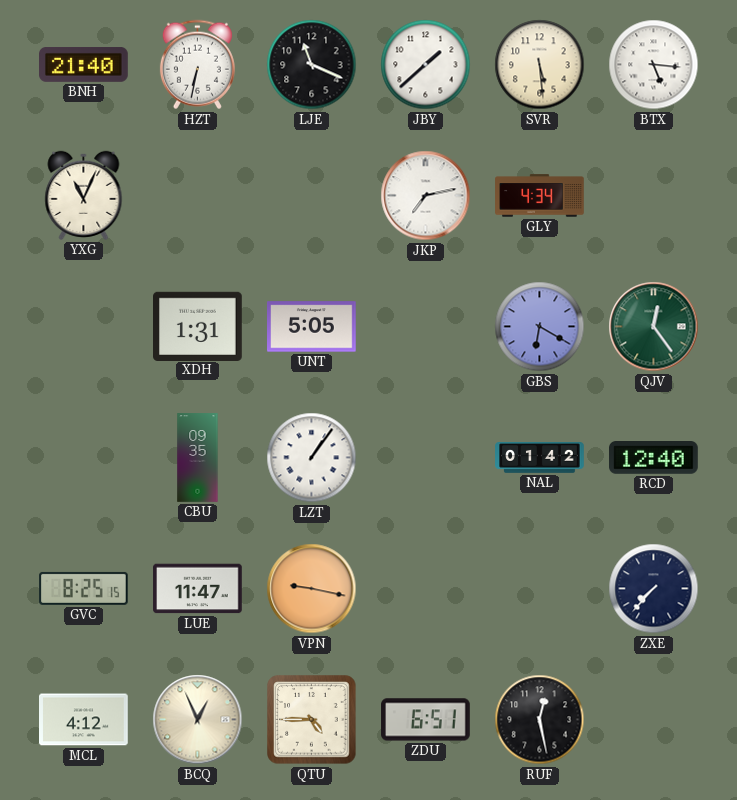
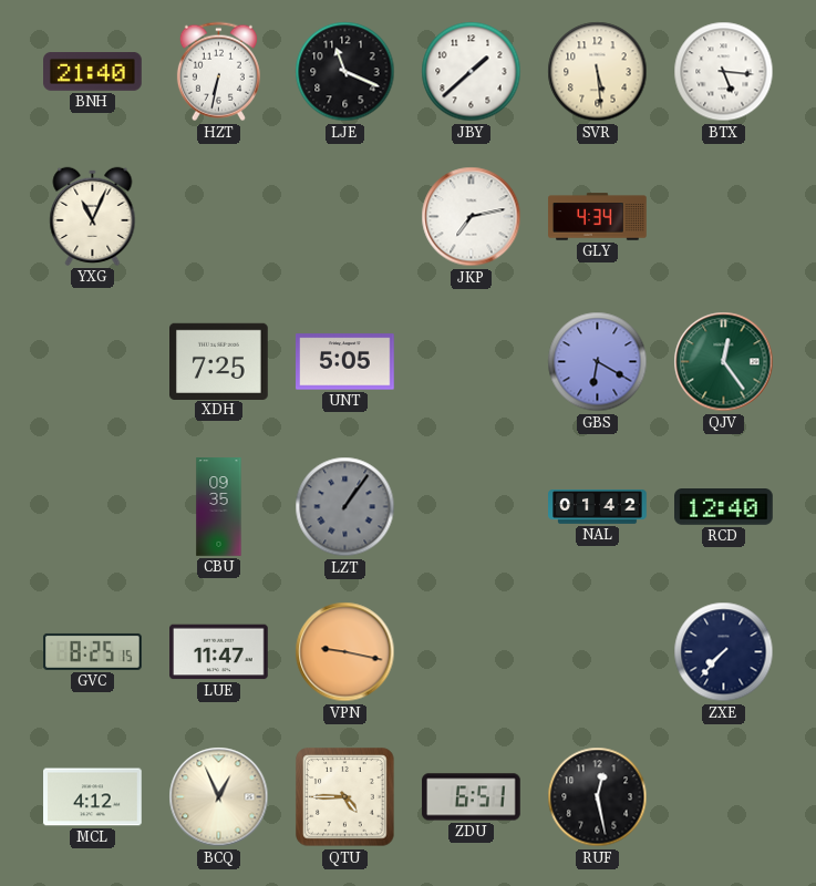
XDH: 1:31 -> 7:25
LZT dial: white -> grey
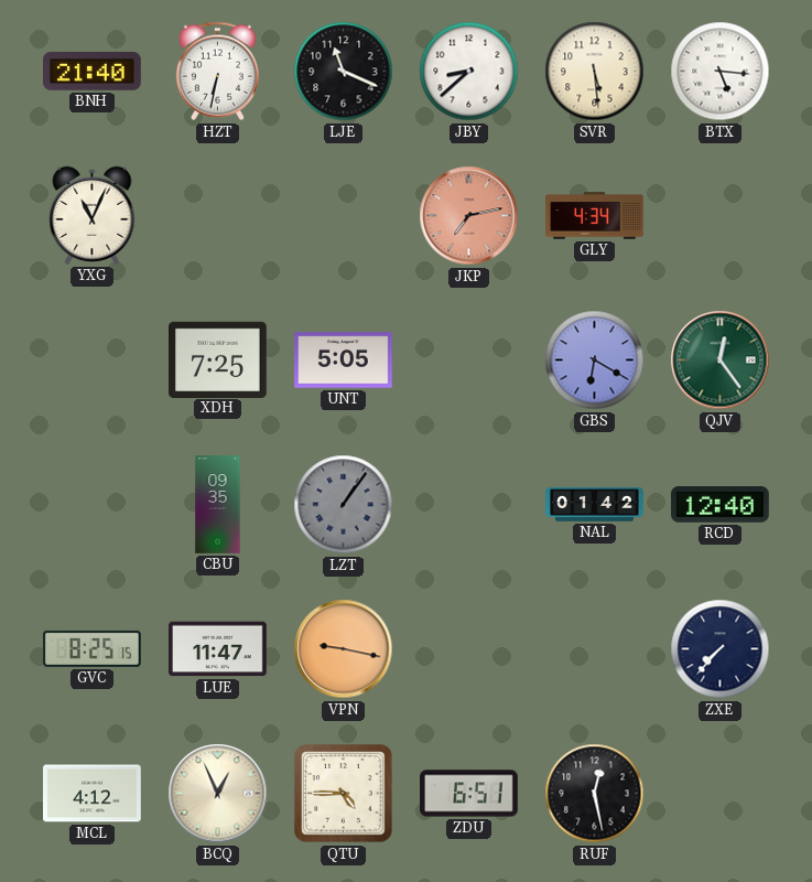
JBY: 1:38 -> 8:38
JKP dial: white -> salmon
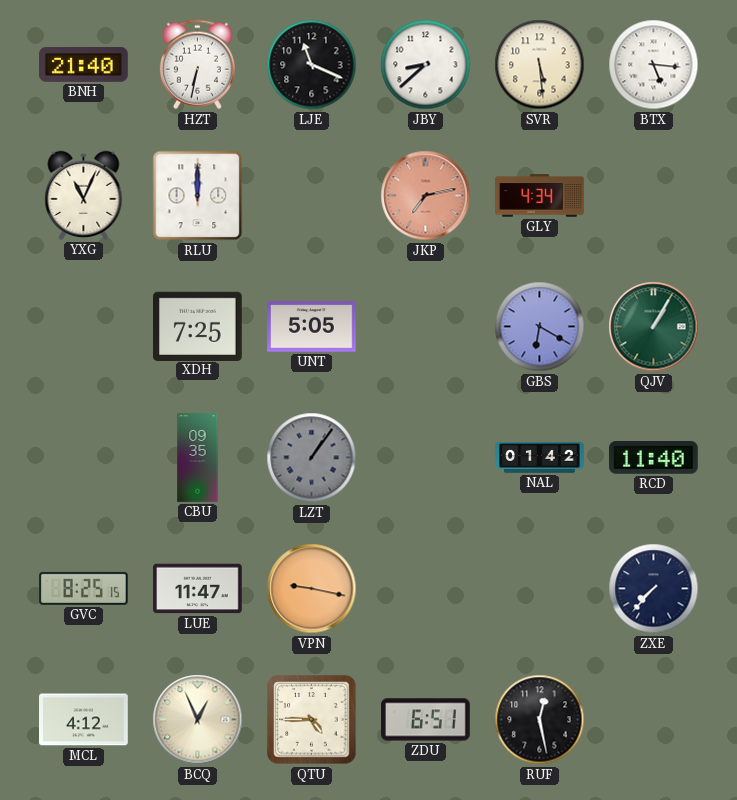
RLU: none -> 12:00
QJV: 12:24 -> 1:05
RCD: 12:40 -> 11:40
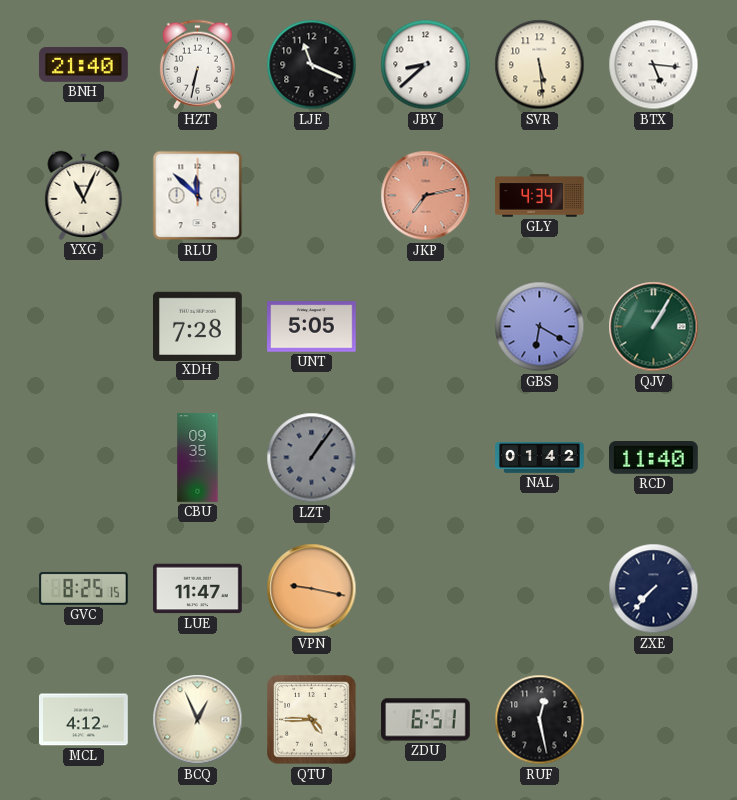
RLU: 12:00 -> 11:52
XDH: 7:25 -> 7:28
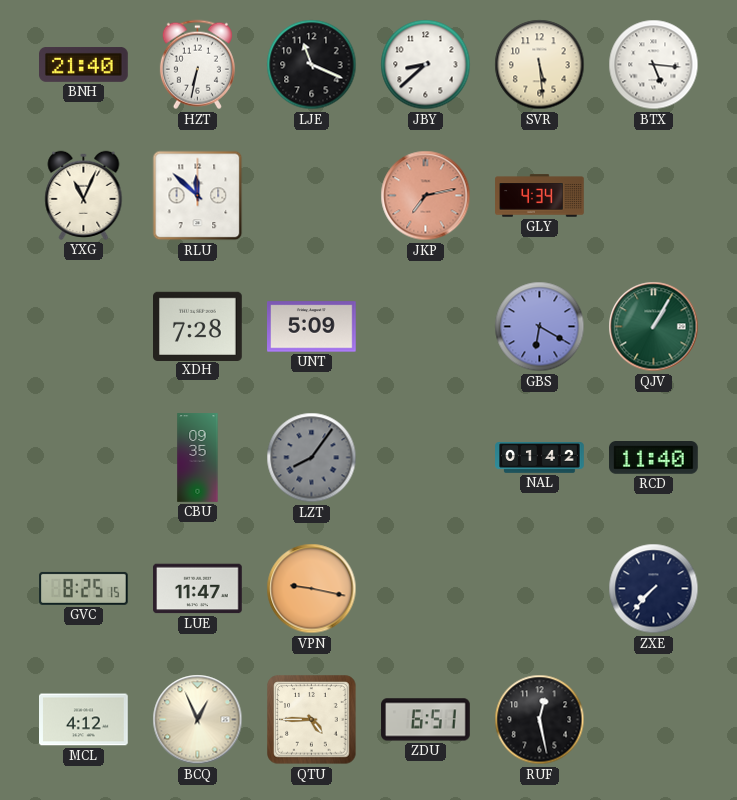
UNT: 5:05 -> 5:09
LZT: 1:06 -> 8:06
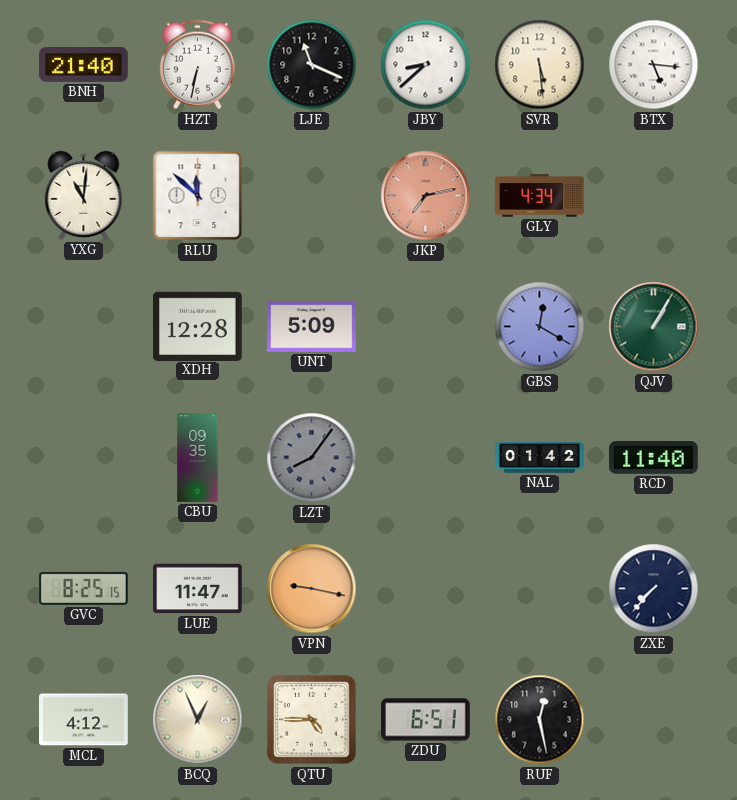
YXG: 11:04 -> 11:01
XDH: 7:28 -> 12:28
GBS: 6:20 -> 12:20
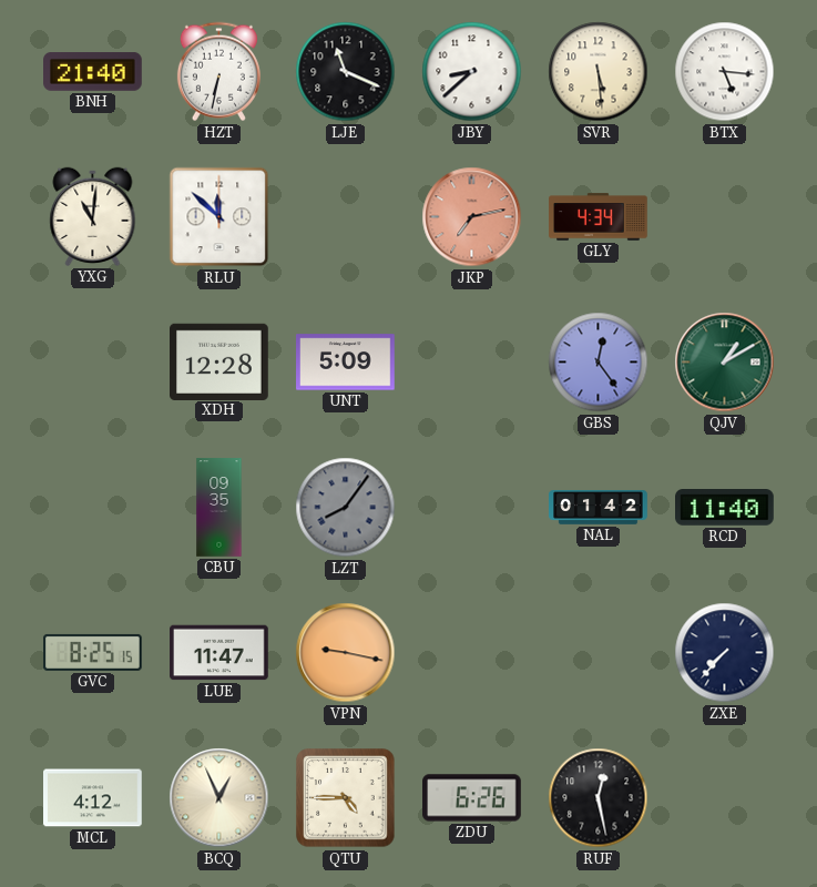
GBS: 12:20 -> 12:24
QJV: 1:05 -> 1:10
ZDU: 6:51 -> 6:26
